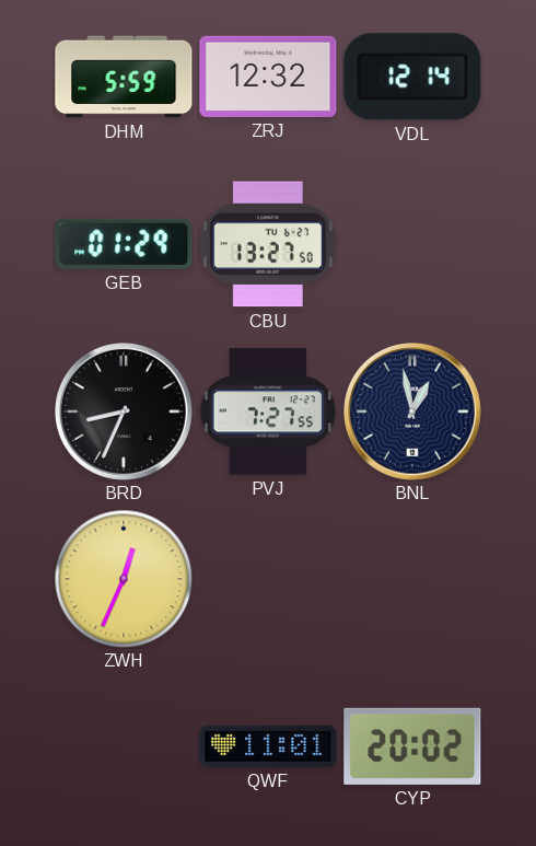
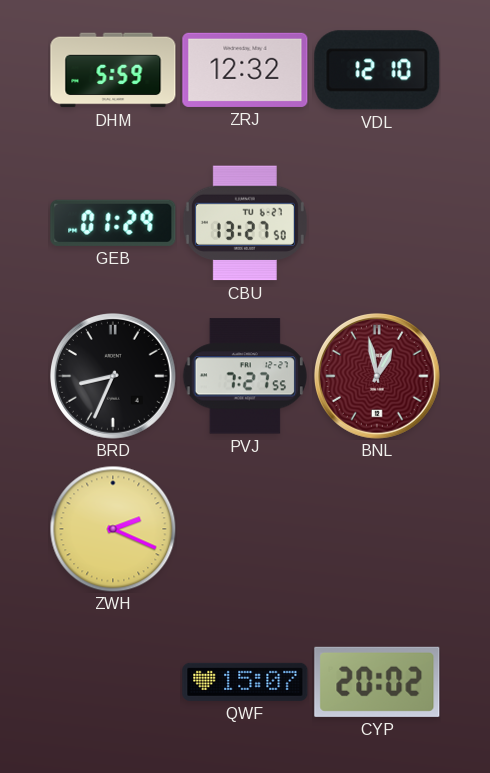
VDL: 12:14 -> 12:10
BNL dial: navy -> burgundy
ZWH: 12:34 -> 2:19
QWF: 11:01 -> 15:07
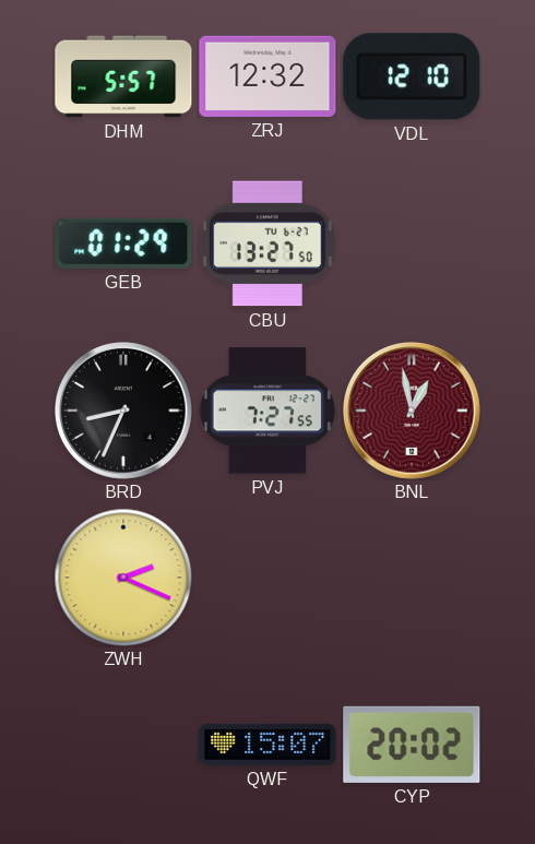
DHM: 5:59 -> 5:57
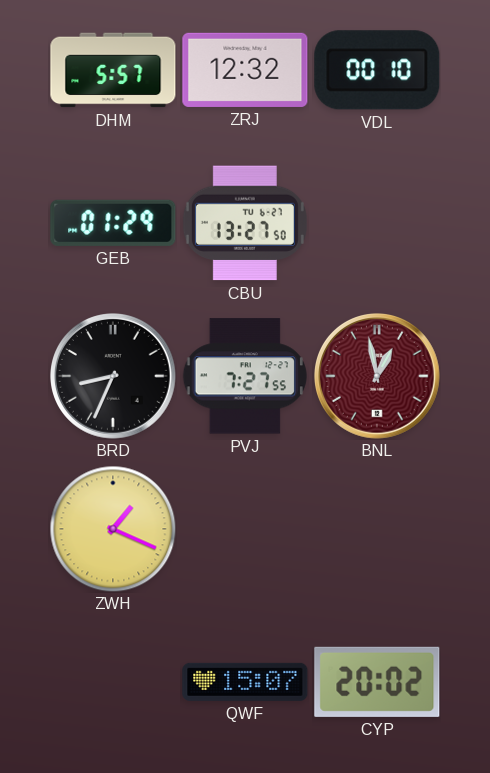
VDL: 12:10 -> 00:10
ZWH: 2:19 -> 1:19
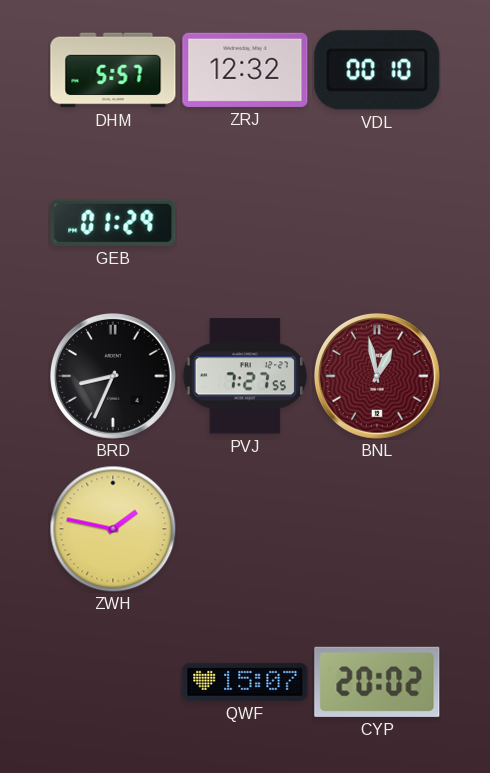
CBU: 13:27 -> none
ZWH: 1:19 -> 1:47
